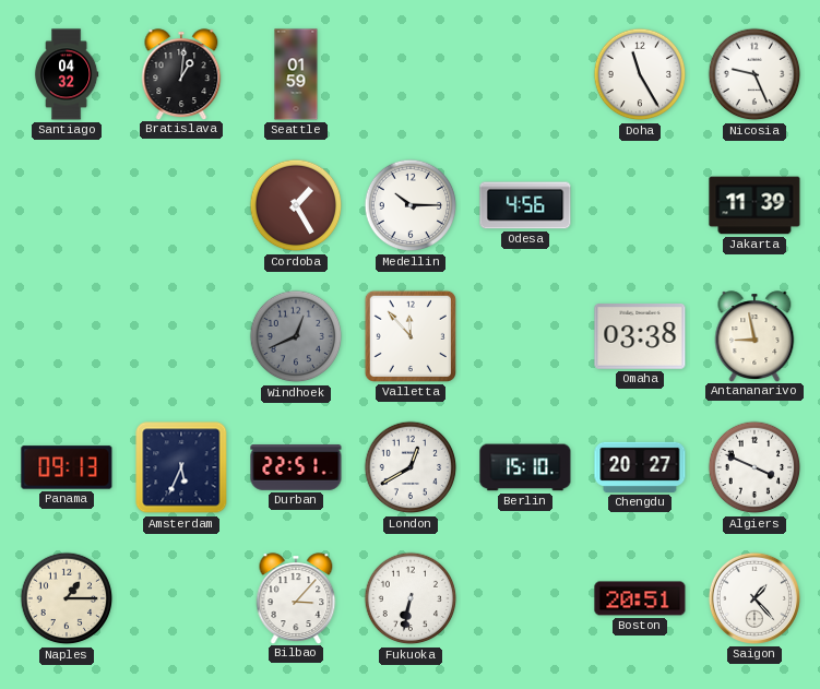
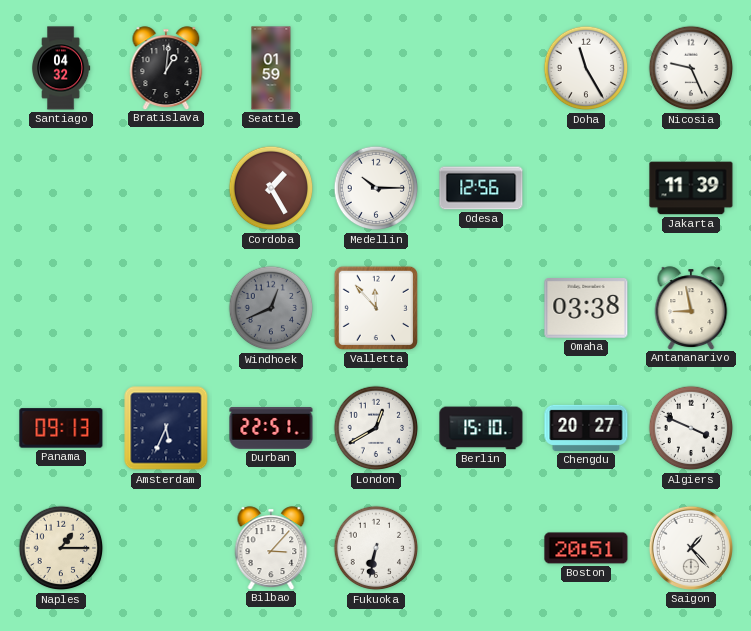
Odesa: 4:56 -> 12:56
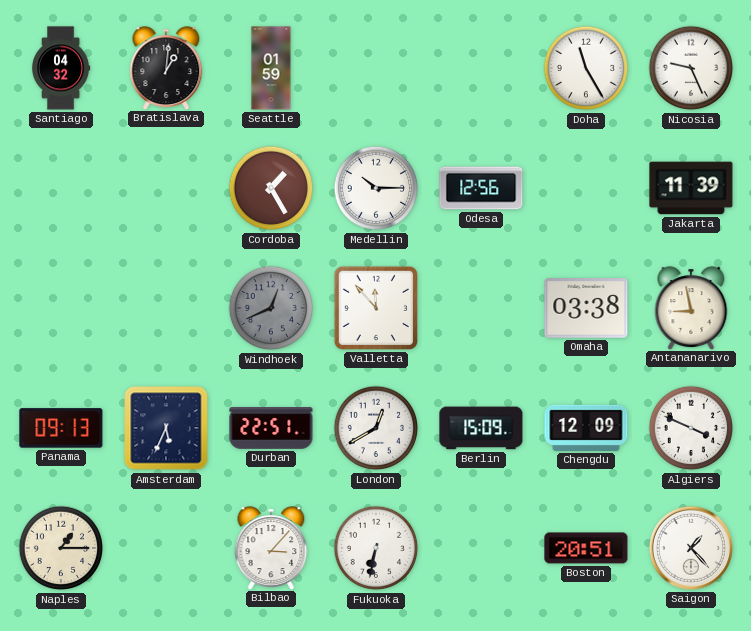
Berlin: 15:10 -> 15:09
Chengdu: 20:27 -> 12:09
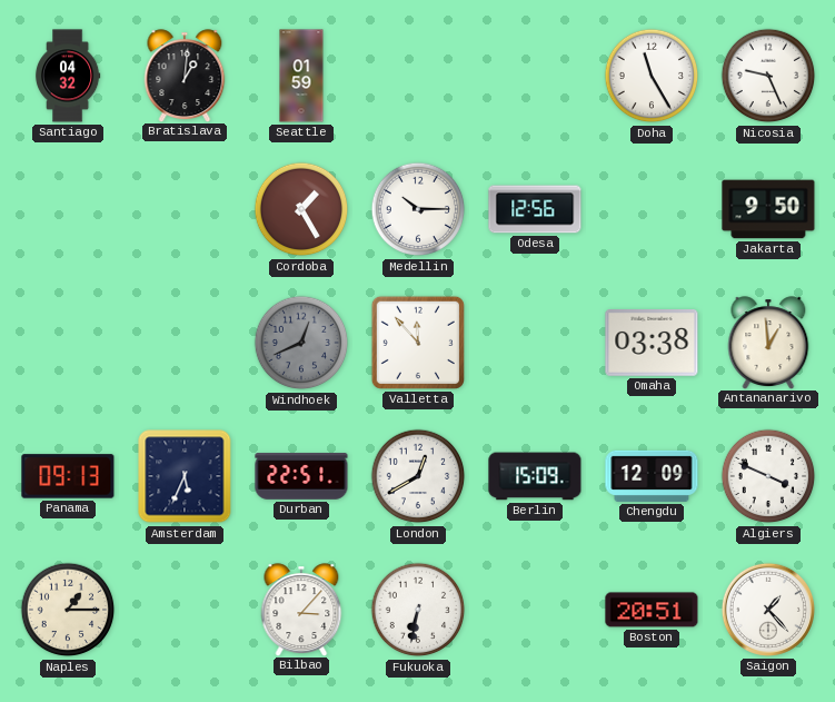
Jakarta: 11:39 -> 9:50
Antananarivo: 8:58 -> 12:59
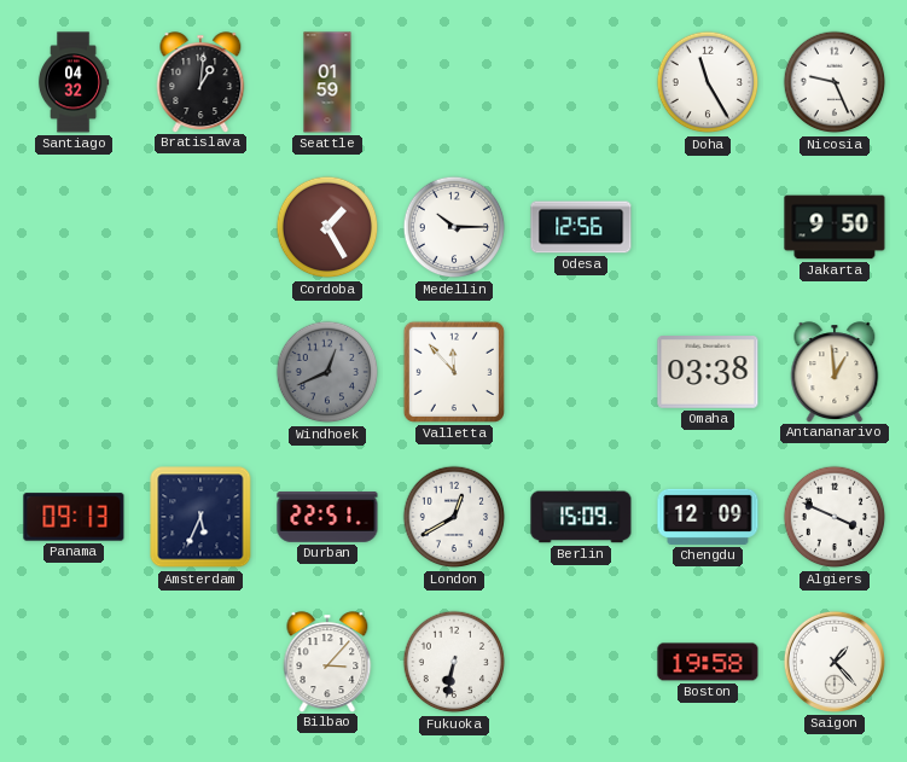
Naples: 1:15 -> none
Boston: 20:51 -> 19:58
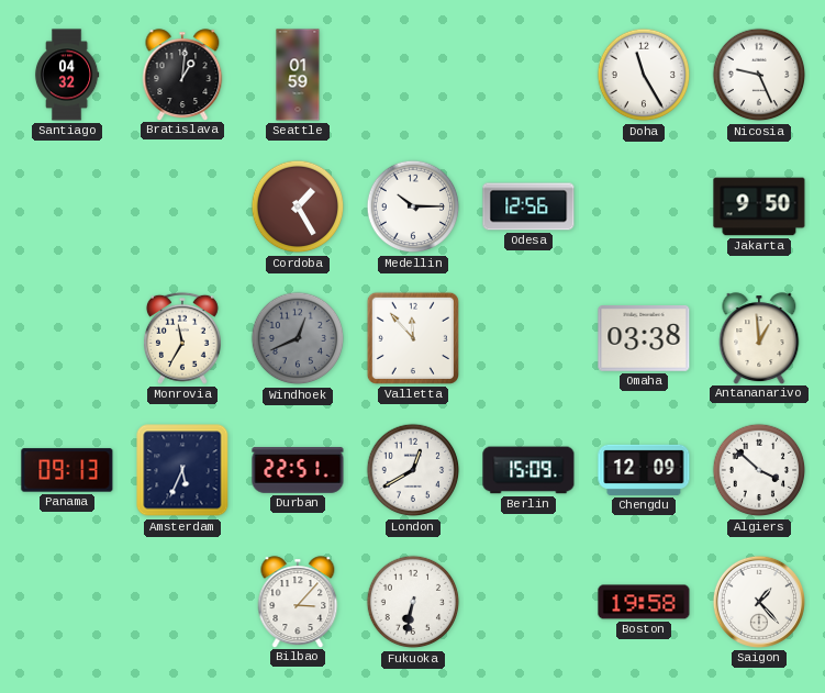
Monrovia: none -> 11:35
Algiers: 3:49 -> 3:52
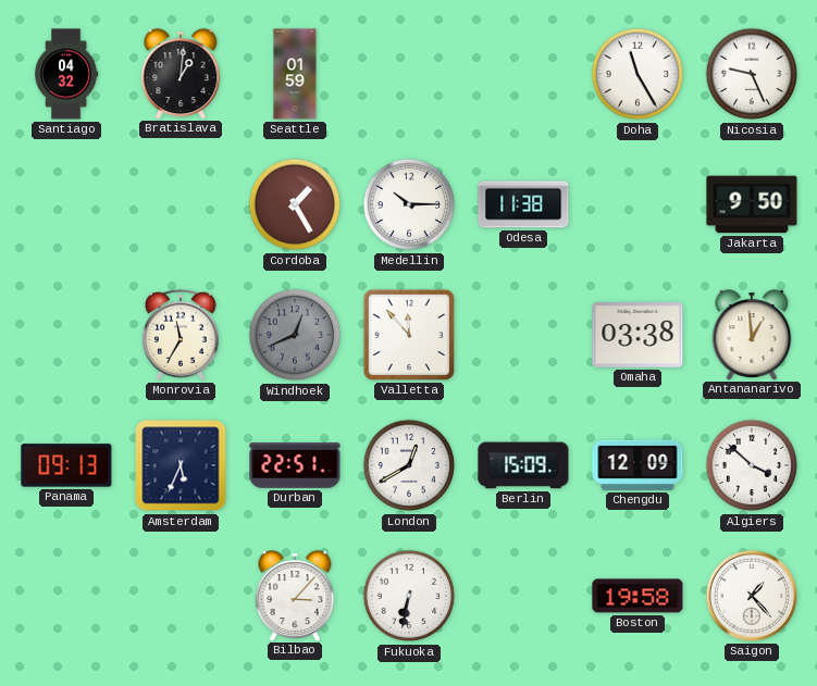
Odesa: 12:56 -> 11:38
